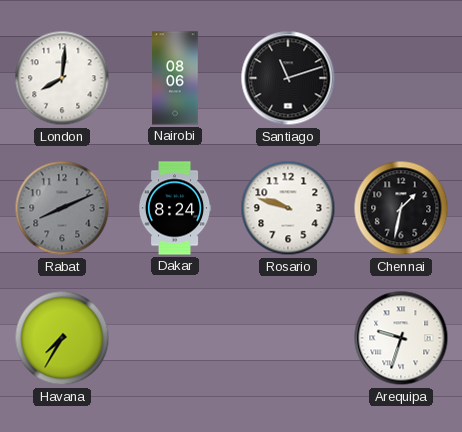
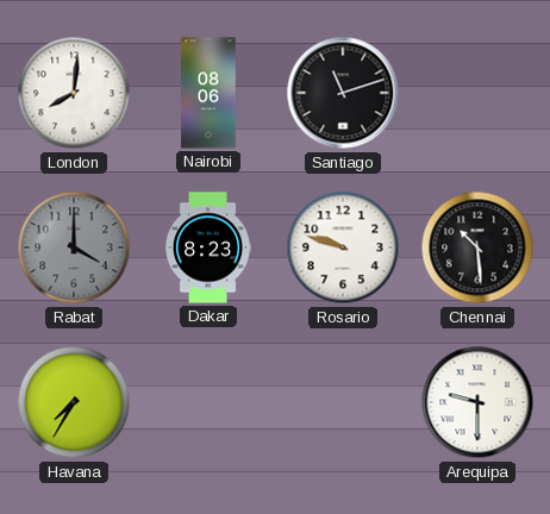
Rabat: 8:11 -> 4:00
Dakar: 8:24 -> 8:23
Chennai: 1:32 -> 10:29
Arequipa: 9:33 -> 9:30
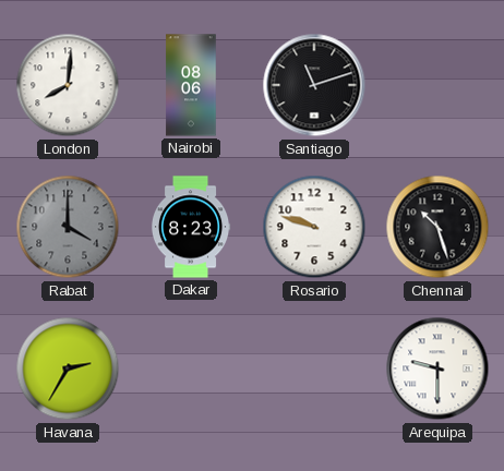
Chennai: 10:29 -> 10:27
Havana: 7:35 -> 2:35
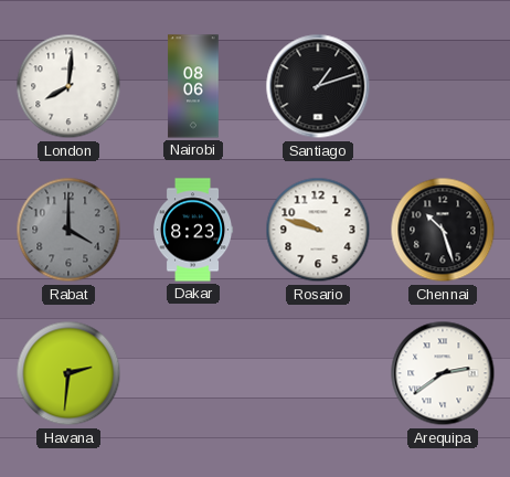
Santiago: 11:12 -> 1:12
Havana: 2:35 -> 2:31
Arequipa: 9:30 -> 2:39
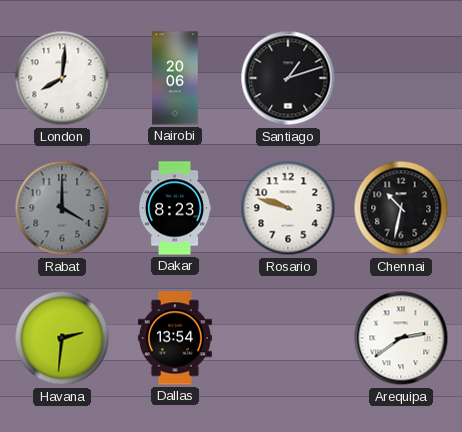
Nairobi: 08:06 -> 20:06
Chennai: 10:27 -> 10:32
Dallas: none -> 13:54
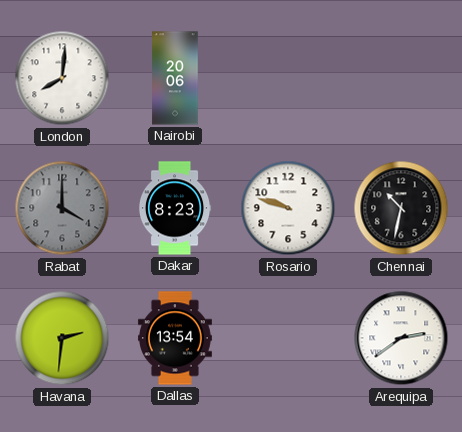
Santiago: 1:12 -> none
